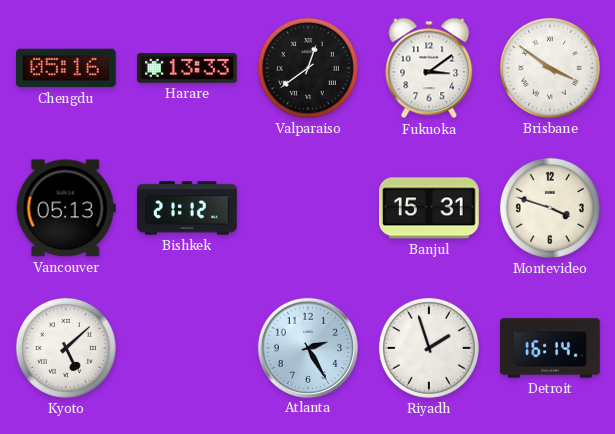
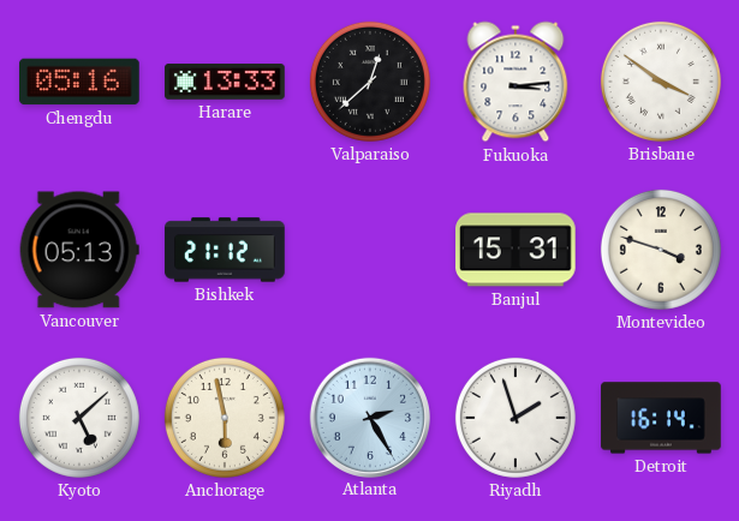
Valparaiso: 12:39 -> 12:38
Fukuoka: 3:09 -> 3:14
Anchorage: none -> 5:58
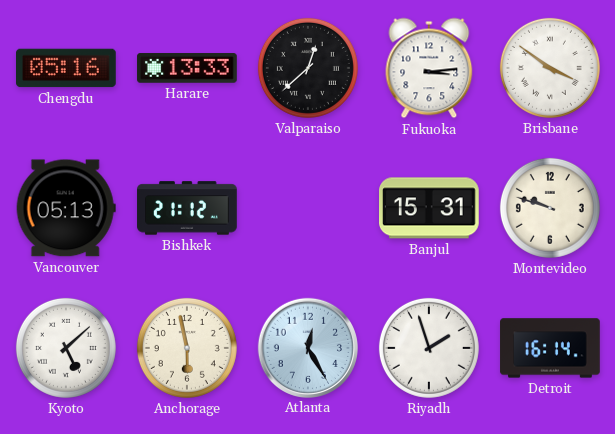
Montevideo: 3:48 -> 9:48
Atlanta: 2:25 -> 12:25
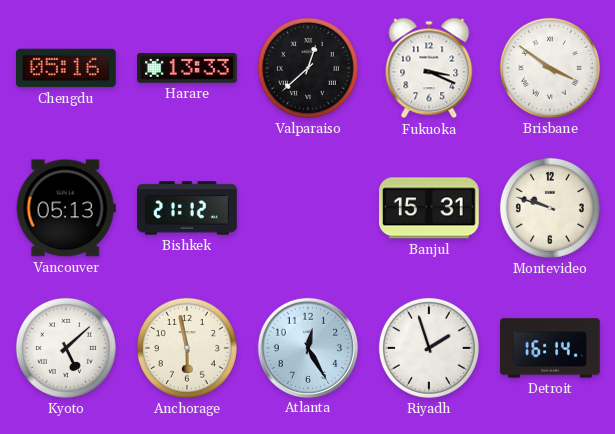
Fukuoka: 3:14 -> 3:19
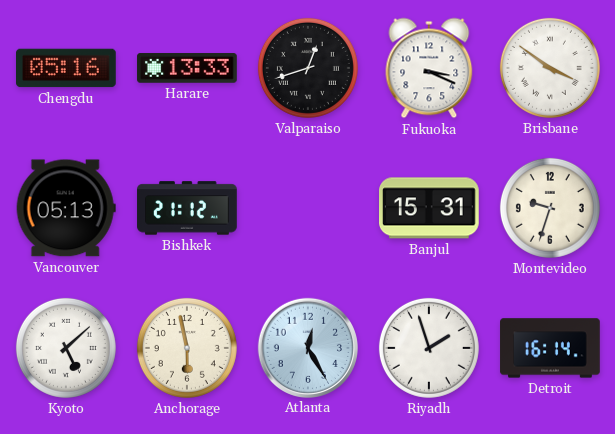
Valparaiso: 12:38 -> 12:42
Montevideo: 9:48 -> 9:33
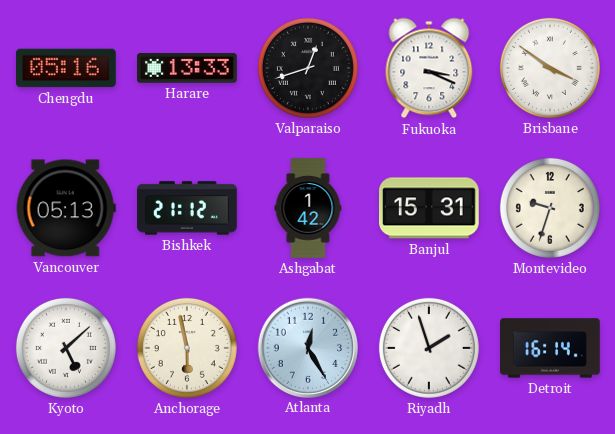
Ashgabat: none -> 1:42
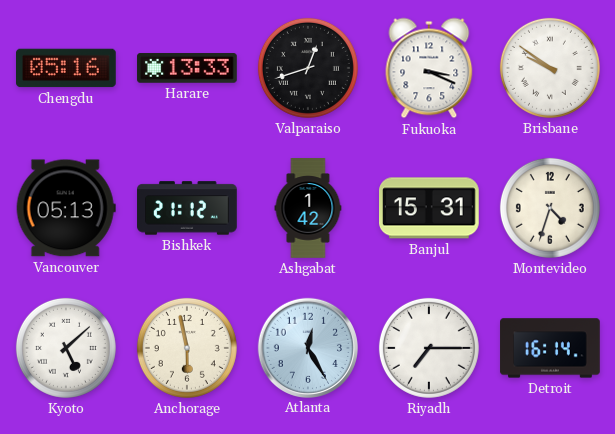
Brisbane: 3:51 -> 9:51
Montevideo: 9:33 -> 4:33
Riyadh: 1:57 -> 7:15
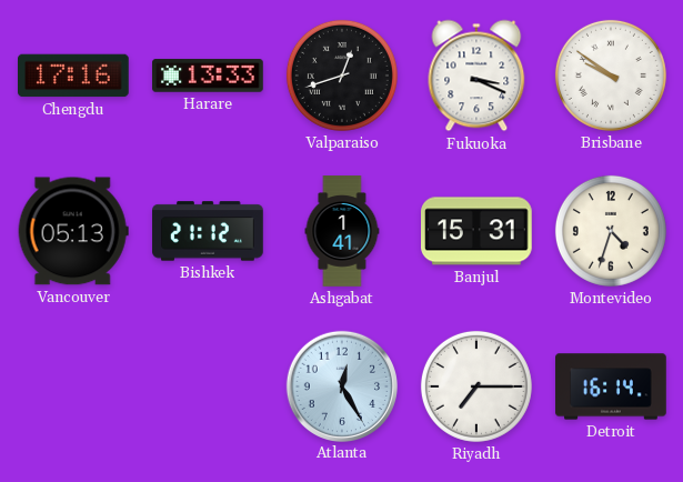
Chengdu: 05:16 -> 17:16
Ashgabat: 1:42 -> 1:41
Kyoto: 5:08 -> none
Anchorage: 5:58 -> none
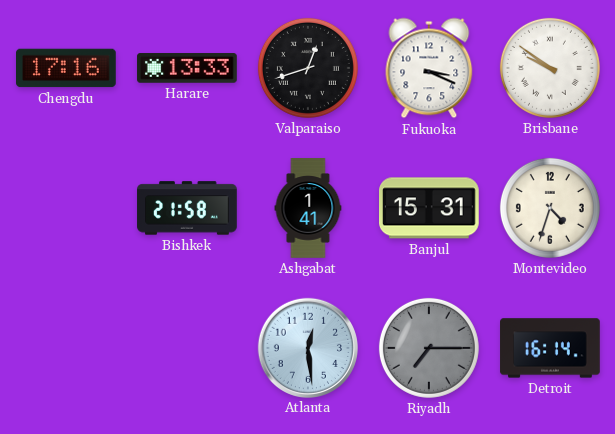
Vancouver: 05:13 -> none
Bishkek: 21:12 -> 21:58
Atlanta: 12:25 -> 12:29
Riyadh dial: white -> grey
